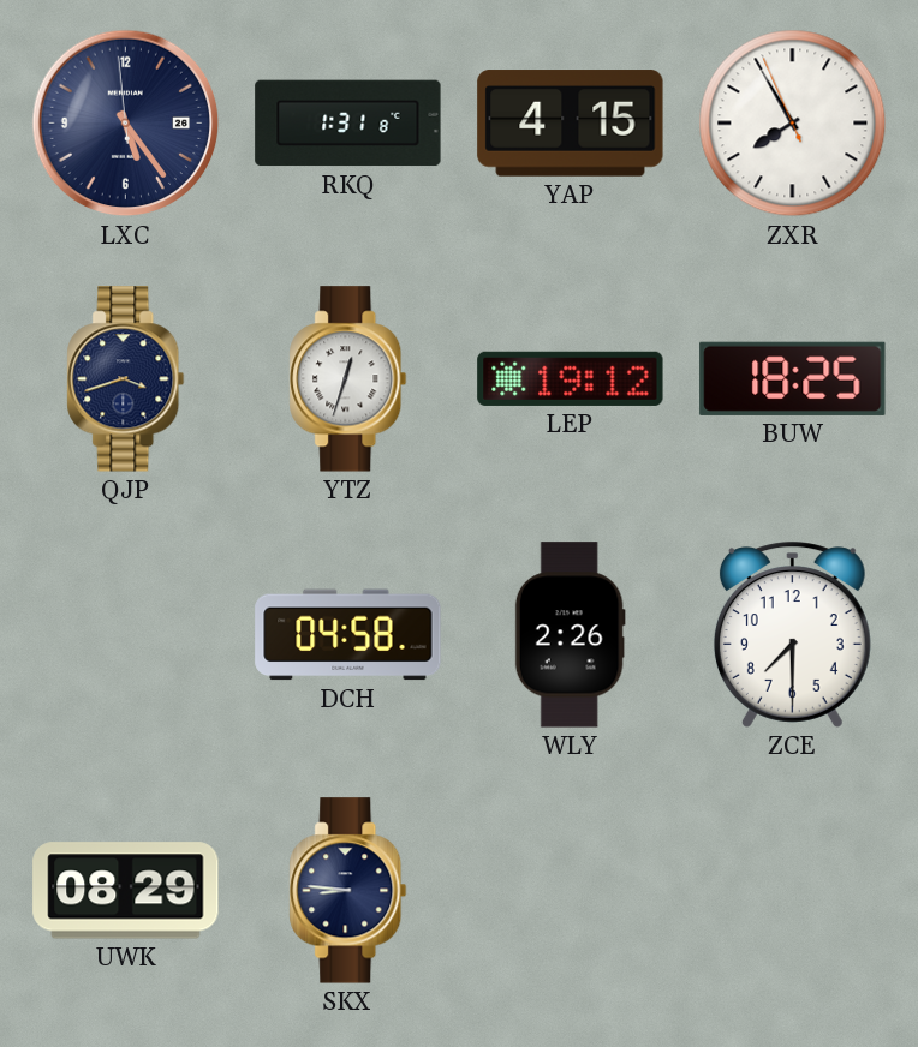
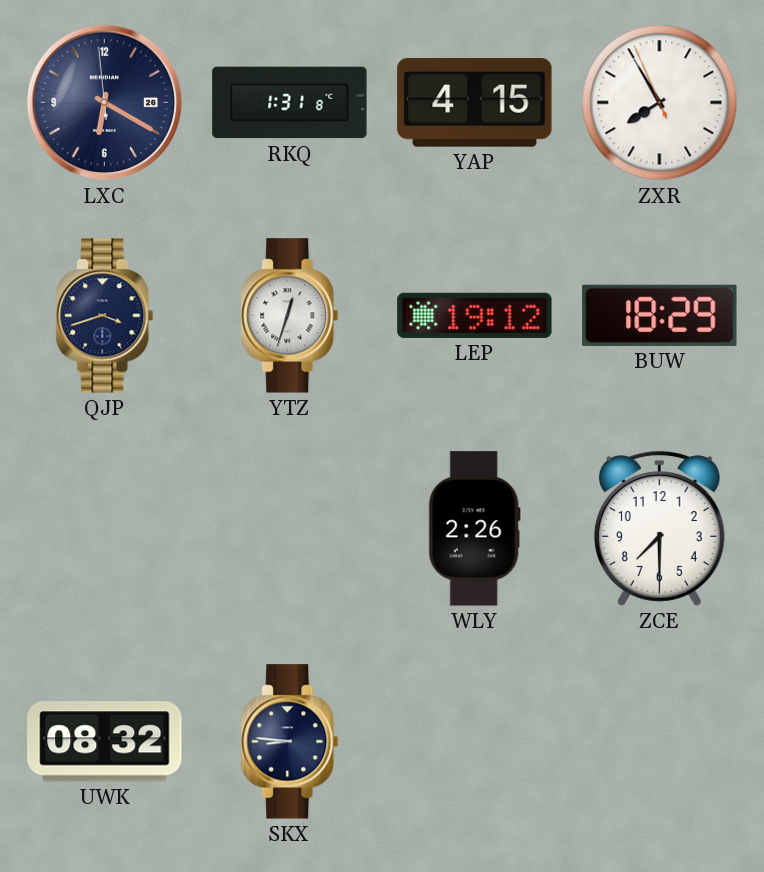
LXC: 5:23 -> 6:19
BUW: 18:25 -> 18:29
DCH: 04:58 -> none
UWK: 08:29 -> 08:32
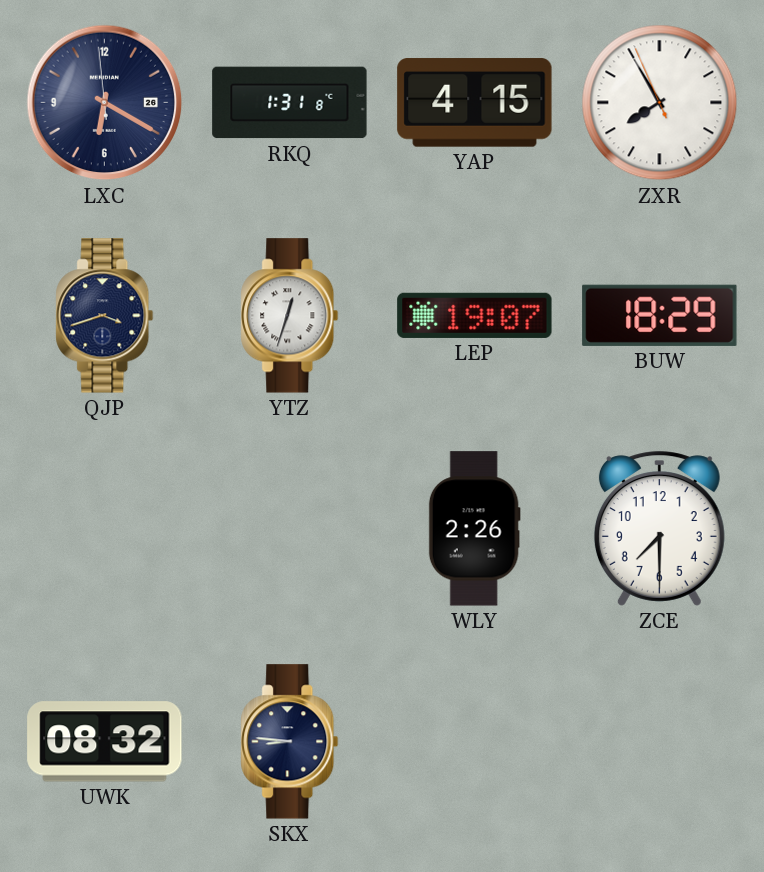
LEP: 19:12 -> 19:07
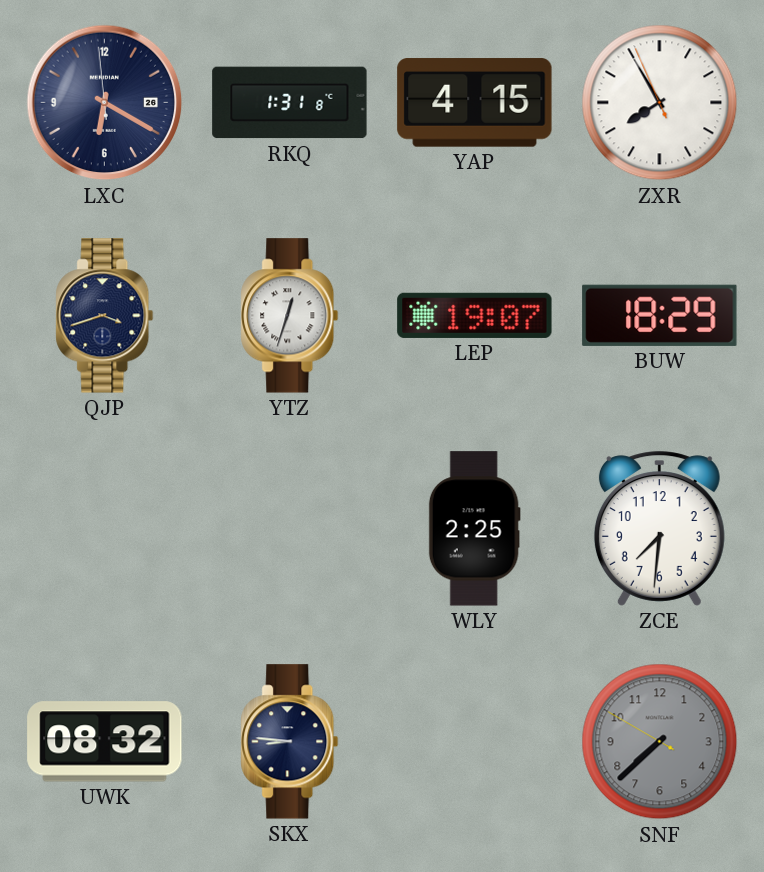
WLY: 2:26 -> 2:25
ZCE: 7:30 -> 7:31
SNF: none -> 7:37
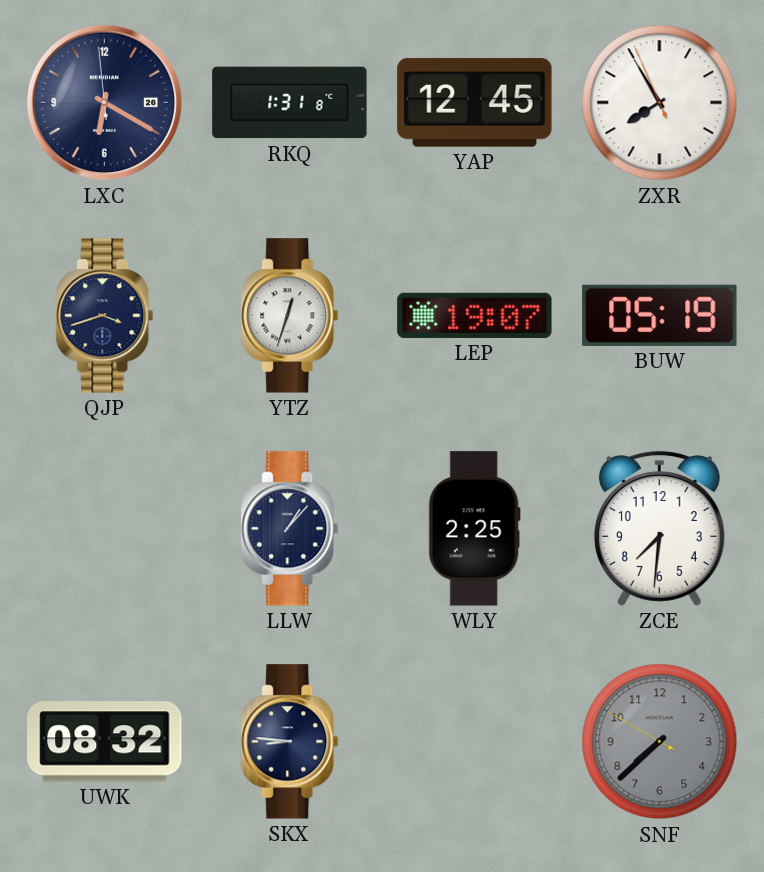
YAP: 4:15 -> 12:45
BUW: 18:29 -> 05:19
LLW: none -> 1:07
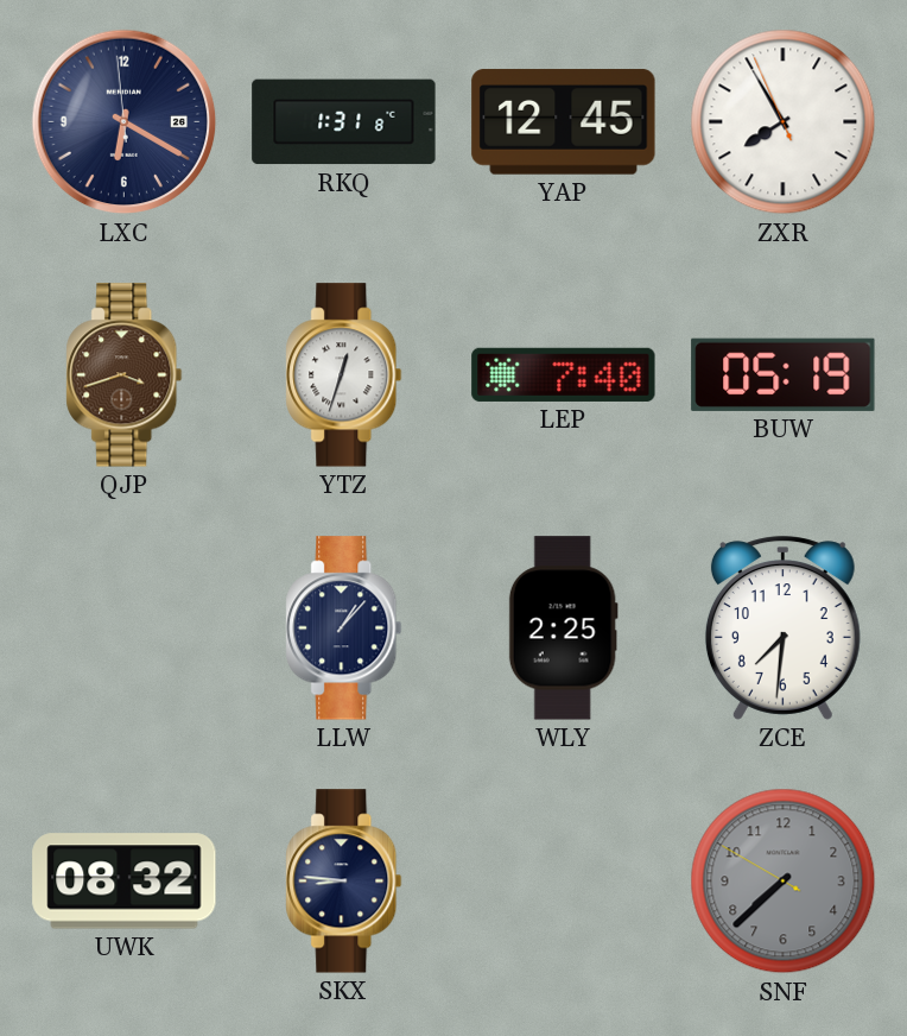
QJP dial: navy -> brown
LEP: 19:07 -> 7:40
